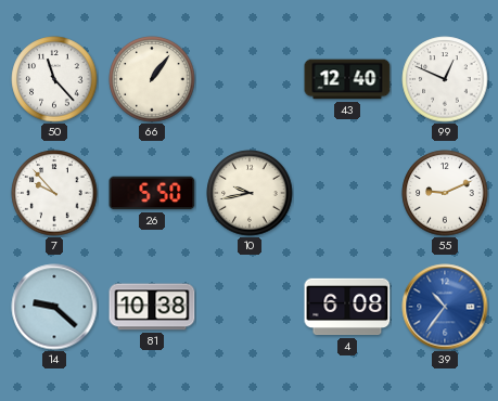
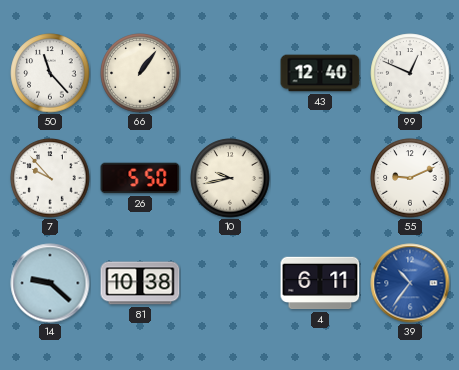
4: 6:08 -> 6:11
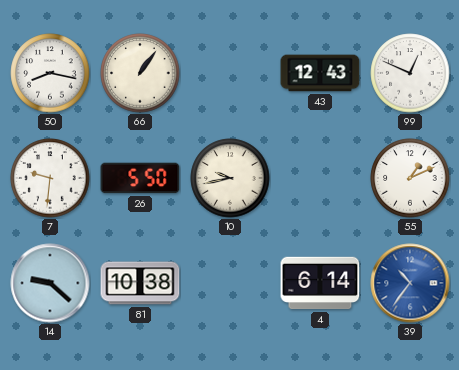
50: 11:23 -> 8:17
43: 12:40 -> 12:43
7: 9:53 -> 9:31
55: 9:11 -> 1:11
4: 6:11 -> 6:14
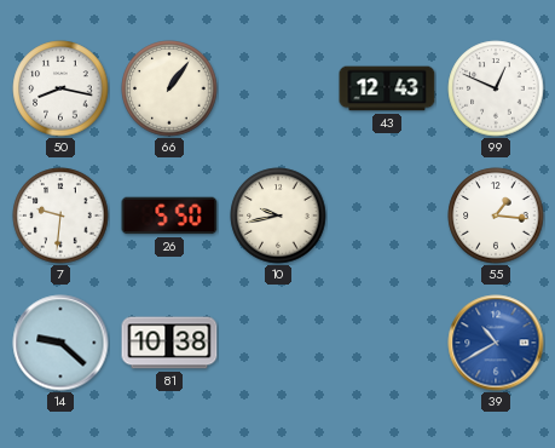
55: 1:11 -> 1:16
4: 6:14 -> none
39: 10:36 -> 10:40
